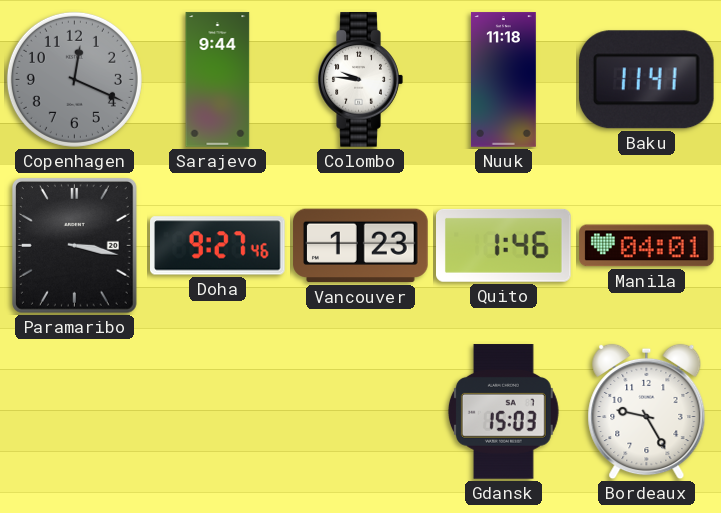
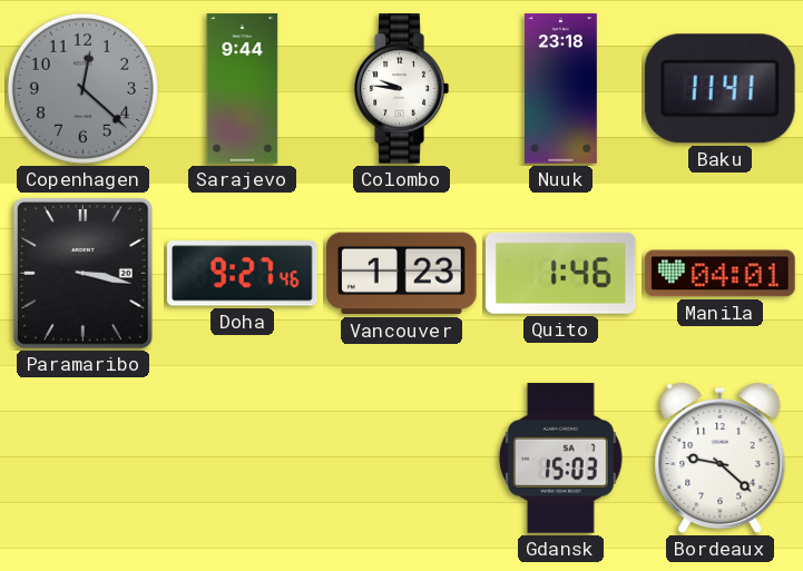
Copenhagen: 12:19 -> 12:22
Nuuk: 11:18 -> 23:18
Bordeaux: 9:25 -> 9:22
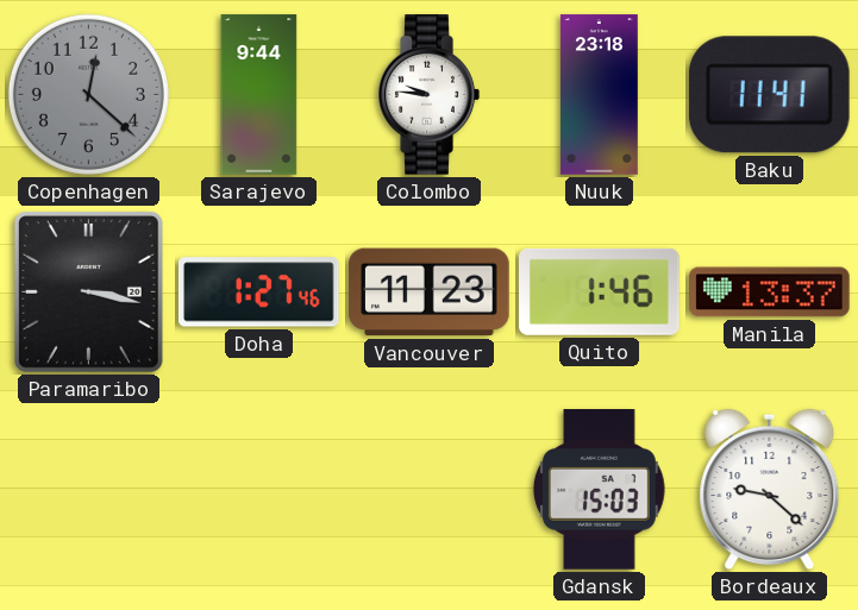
Doha: 9:27 -> 1:27
Vancouver: 1:23 -> 11:23
Manila: 04:01 -> 13:37
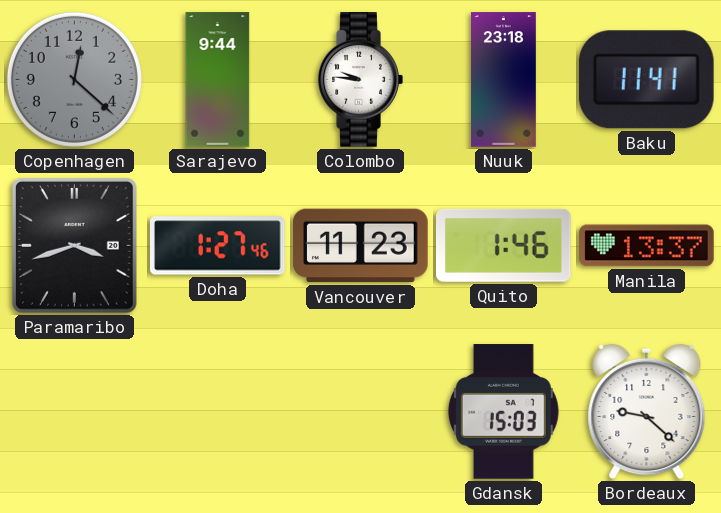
Paramaribo: 3:17 -> 3:42
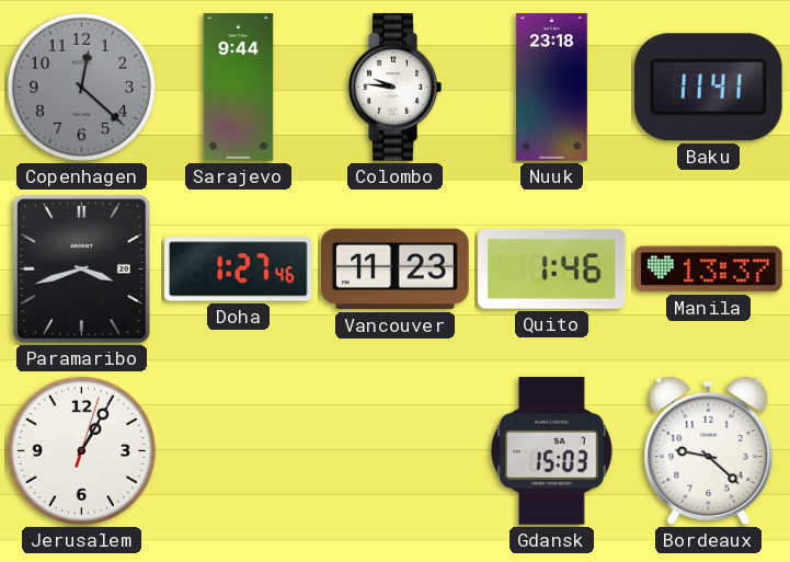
Jerusalem: none -> 1:05
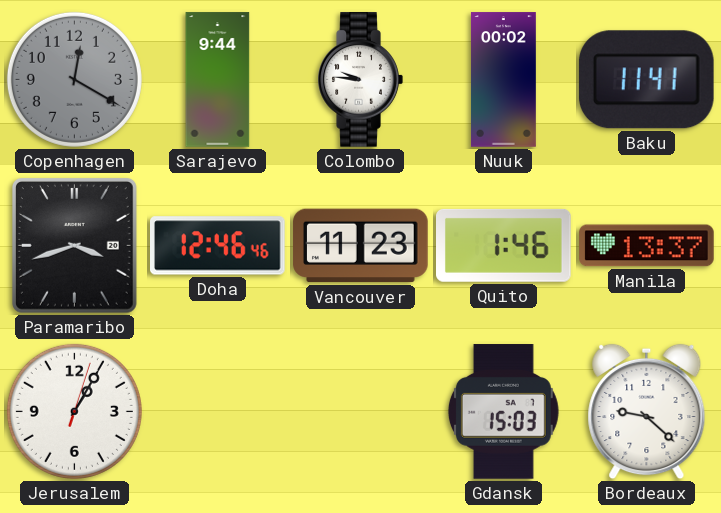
Copenhagen: 12:22 -> 12:20
Nuuk: 23:18 -> 00:02
Doha: 1:27 -> 12:46
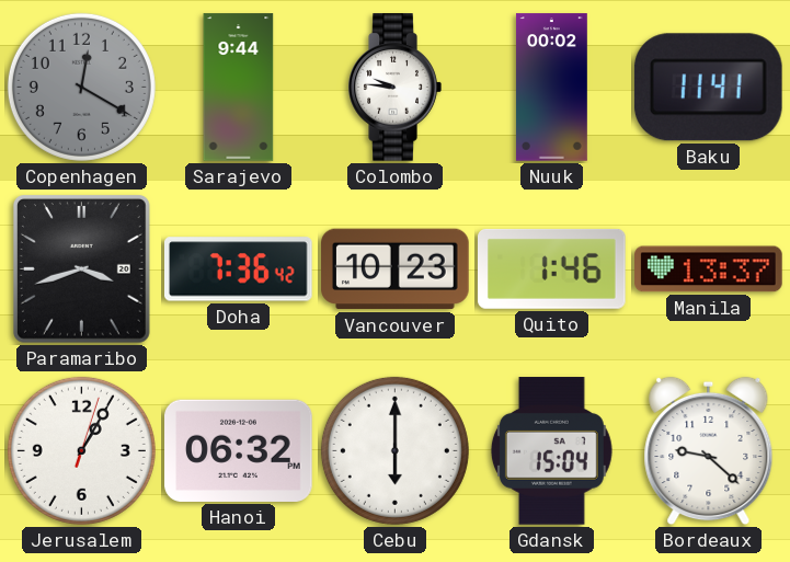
Doha: 12:46 -> 7:36
Vancouver: 11:23 -> 10:23
Hanoi: none -> 06:32
Cebu: none -> 6:00
Gdansk: 15:03 -> 15:04
